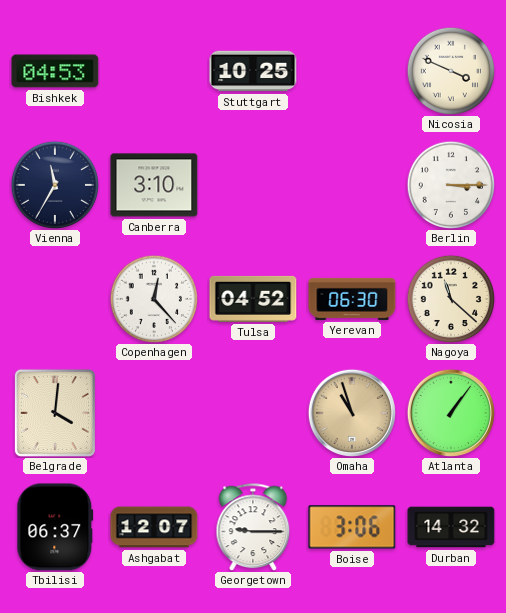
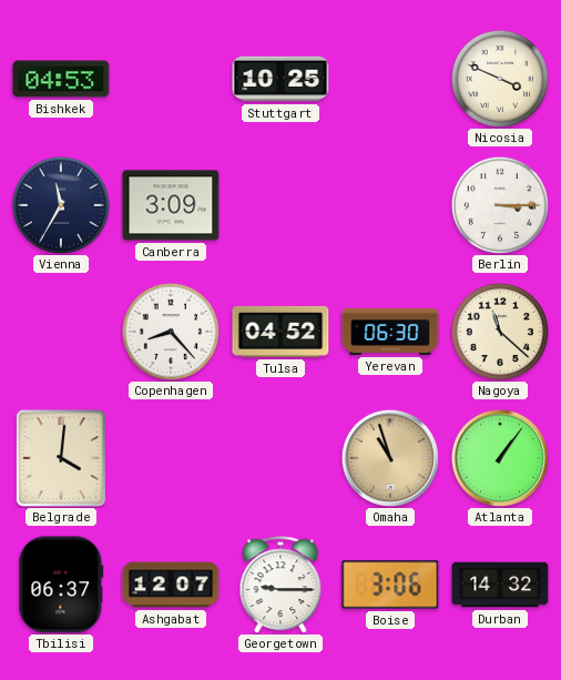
Canberra: 3:10 -> 3:09
Copenhagen: 12:23 -> 8:23
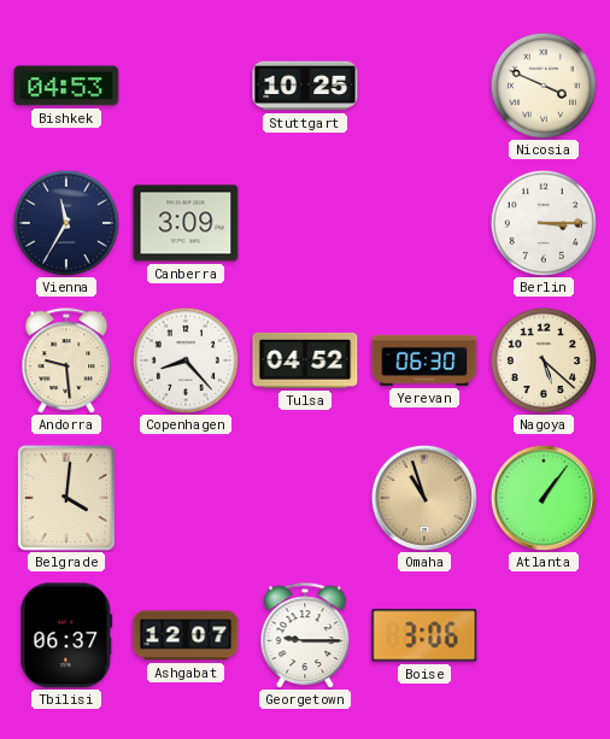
Andorra: none -> 9:29
Nagoya: 11:22 -> 5:22
Durban: 14:32 -> none
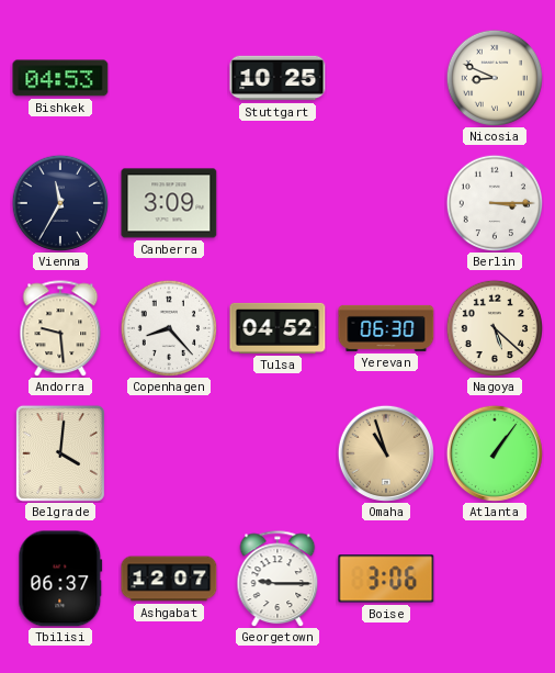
Nicosia: 3:49 -> 8:49
